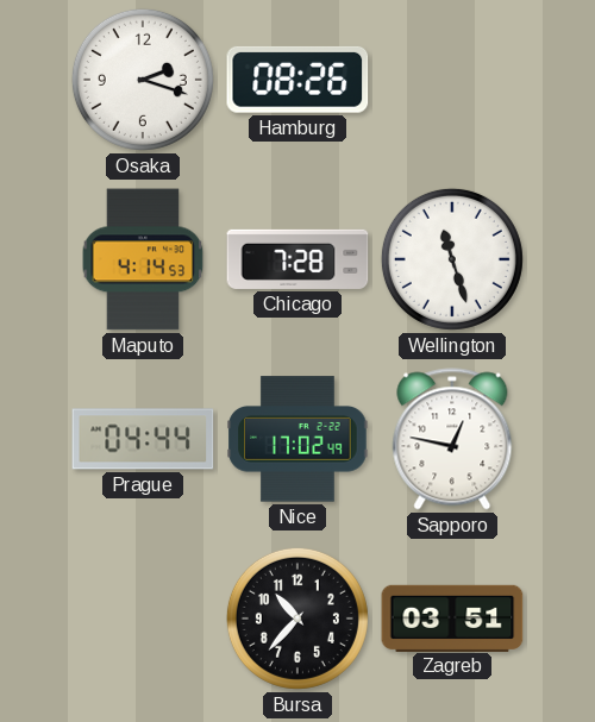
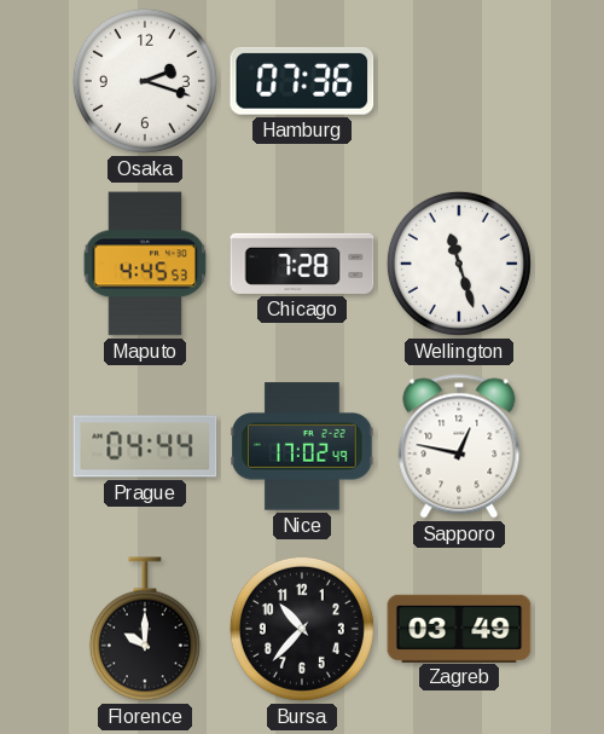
Hamburg: 08:26 -> 07:36
Maputo: 4:14 -> 4:45
Florence: none -> 10:00
Zagreb: 03:51 -> 03:49
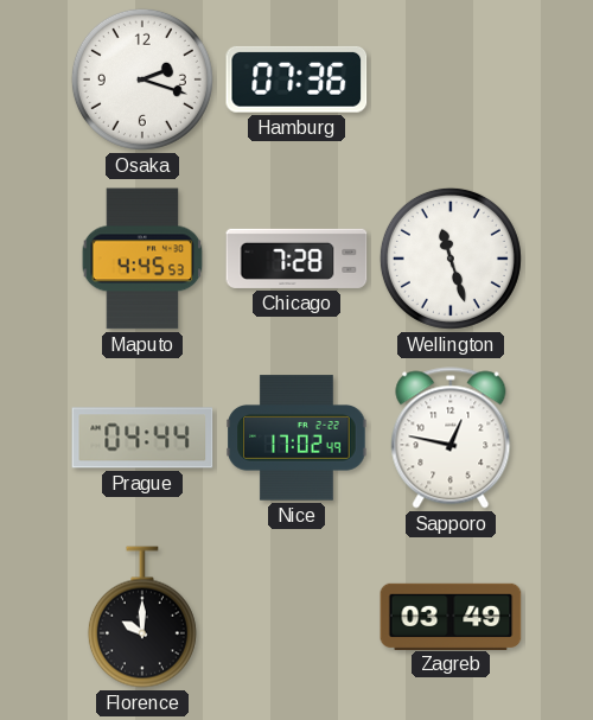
Bursa: 10:37 -> none
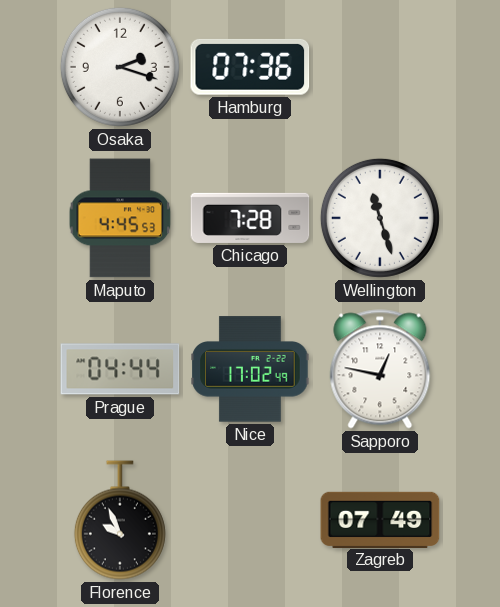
Florence: 10:00 -> 9:56
Zagreb: 03:49 -> 07:49
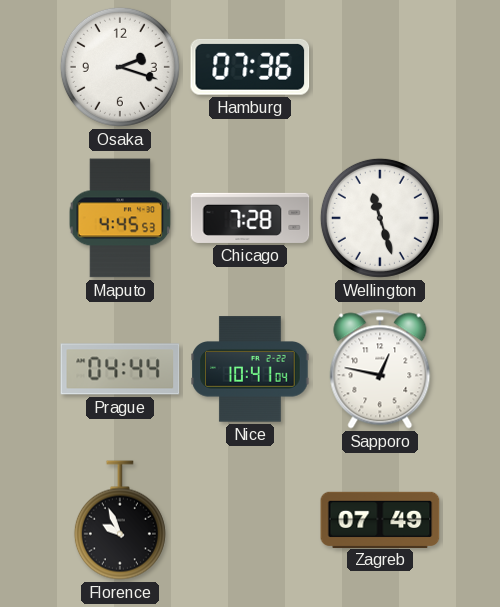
Nice: 17:02 -> 10:41
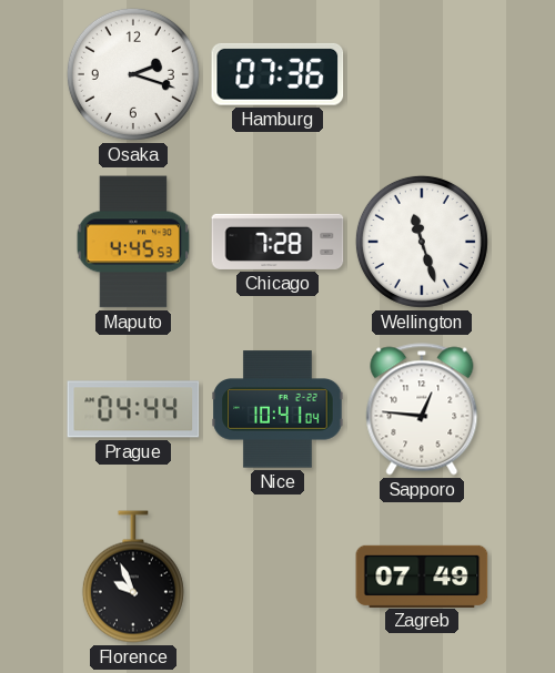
Sapporo: 12:47 -> 12:46
